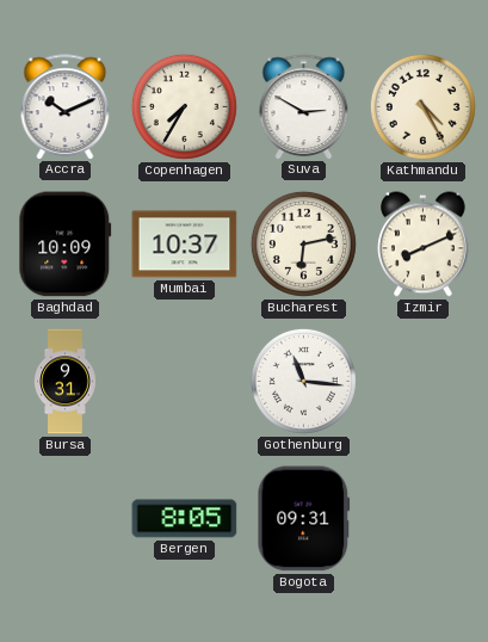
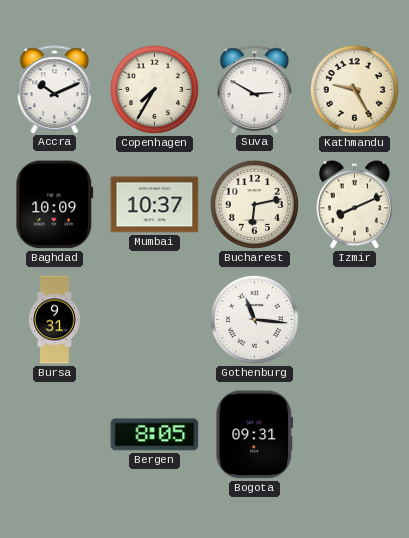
Kathmandu: 4:25 -> 9:25
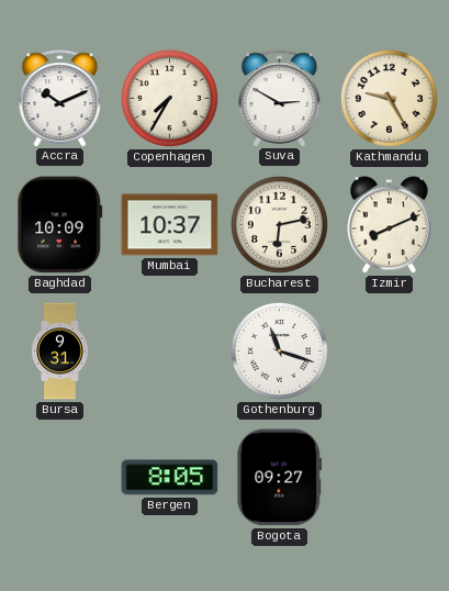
Gothenburg: 11:16 -> 11:18
Bogota: 09:31 -> 09:27
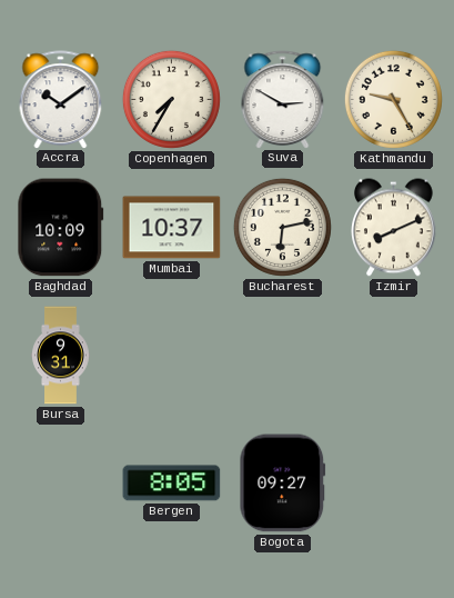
Accra: 10:11 -> 10:09
Gothenburg: 11:18 -> none
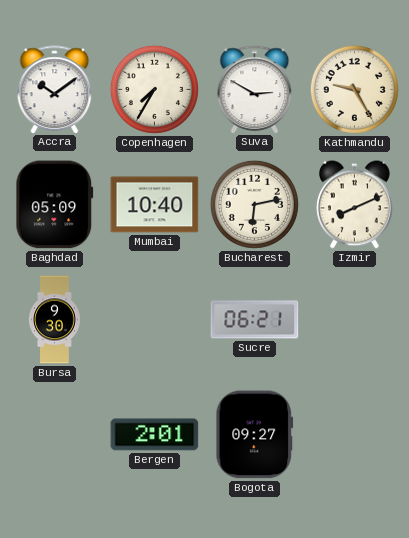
Baghdad: 10:09 -> 05:09
Mumbai: 10:37 -> 10:40
Bursa: 9:31 -> 9:30
Sucre: none -> 06:21
Bergen: 8:05 -> 2:01
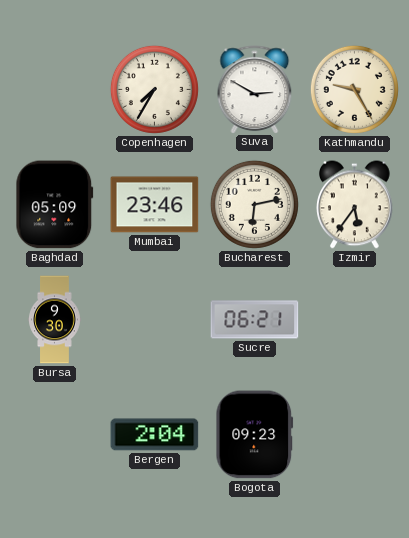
Accra: 10:09 -> none
Mumbai: 10:40 -> 23:46
Izmir: 8:11 -> 5:36
Bergen: 2:01 -> 2:04
Bogota: 09:27 -> 09:23
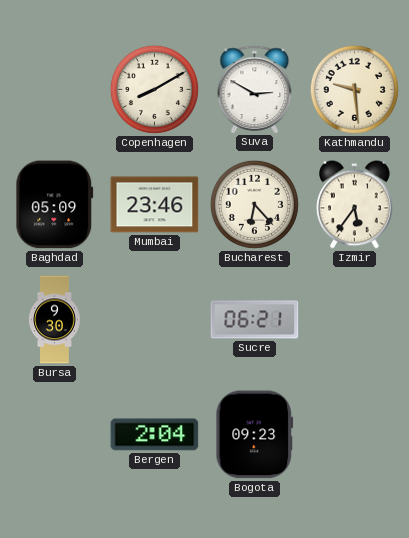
Copenhagen: 7:35 -> 8:10
Kathmandu: 9:25 -> 9:29
Bucharest: 6:13 -> 6:23
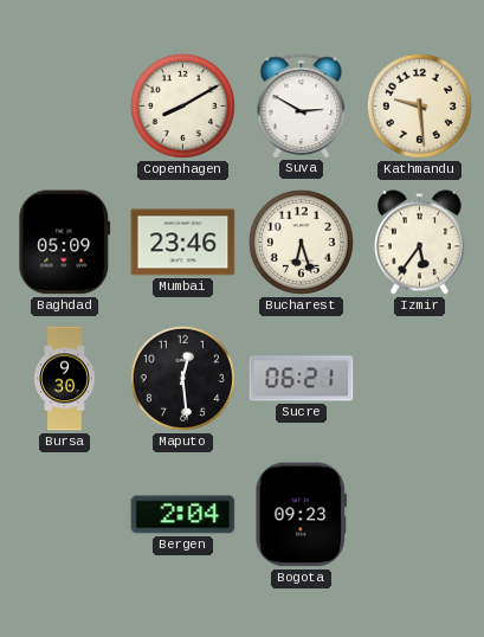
Bucharest: 6:23 -> 6:27
Maputo: none -> 12:29
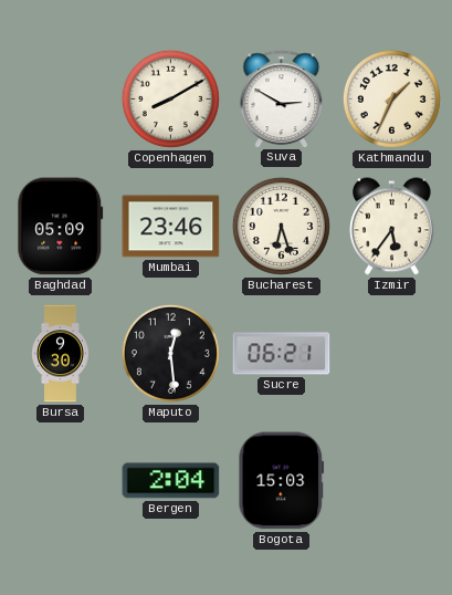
Kathmandu: 9:29 -> 1:34
Bogota: 09:23 -> 15:03
